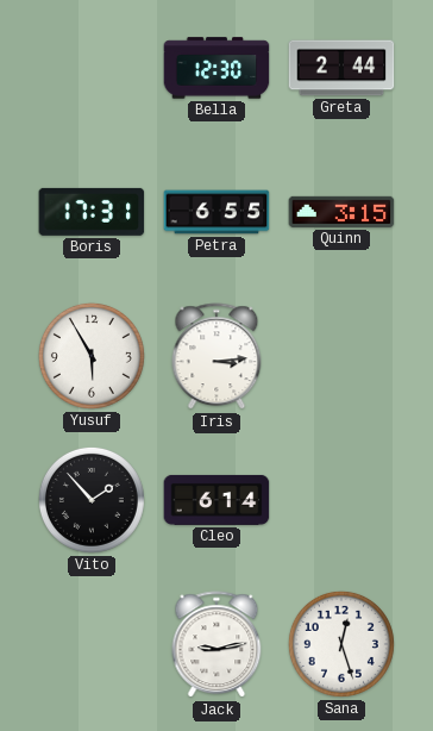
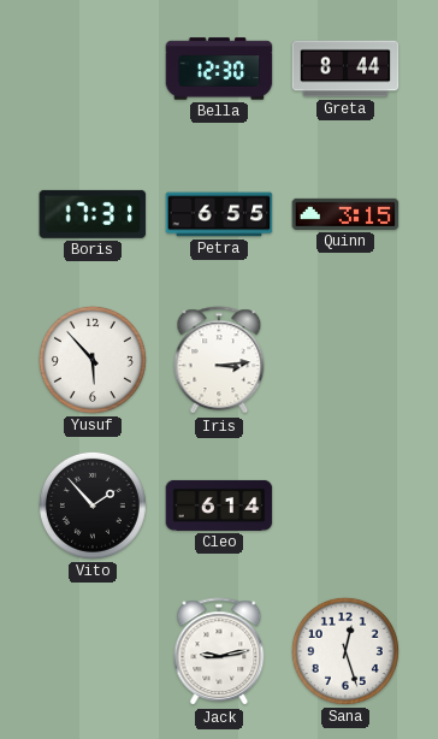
Greta: 2:44 -> 8:44
Yusuf: 5:55 -> 5:53
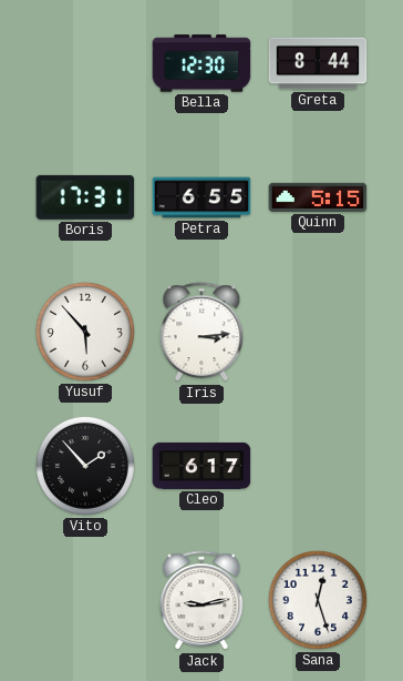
Quinn: 3:15 -> 5:15
Cleo: 6:14 -> 6:17
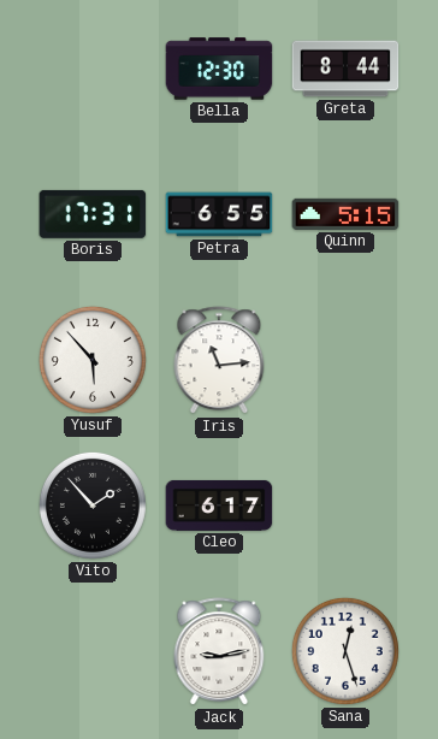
Iris: 3:14 -> 11:14
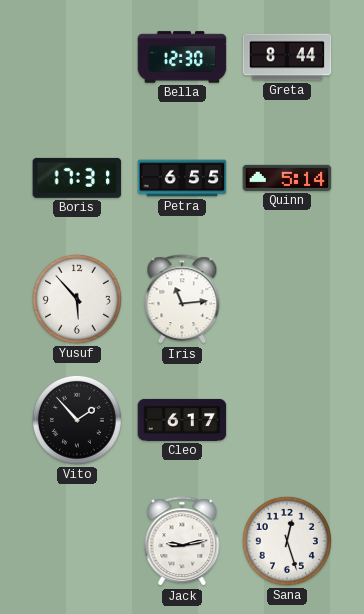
Quinn: 5:15 -> 5:14
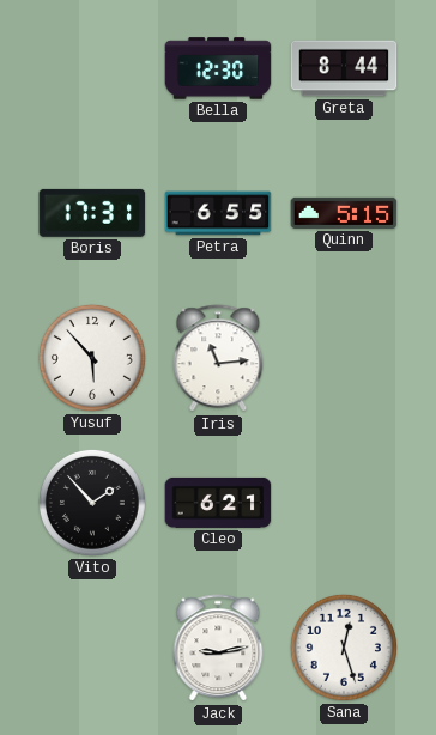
Quinn: 5:14 -> 5:15
Cleo: 6:17 -> 6:21
